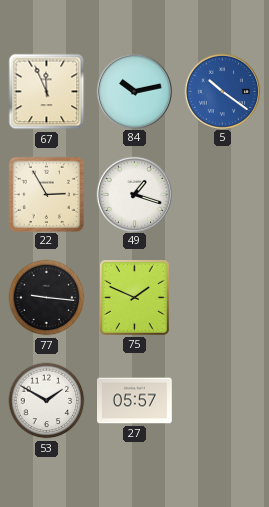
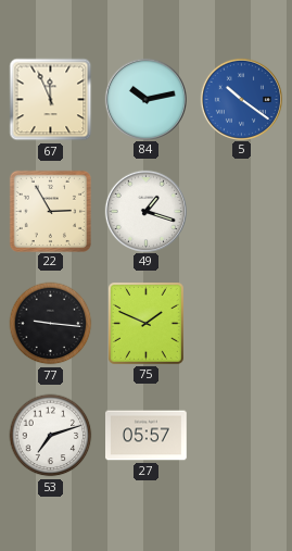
53: 1:50 -> 7:12
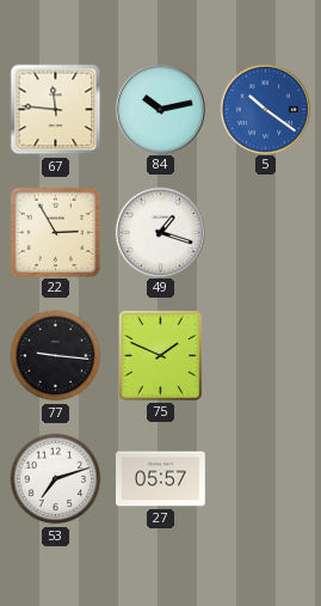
67: 11:56 -> 11:46
